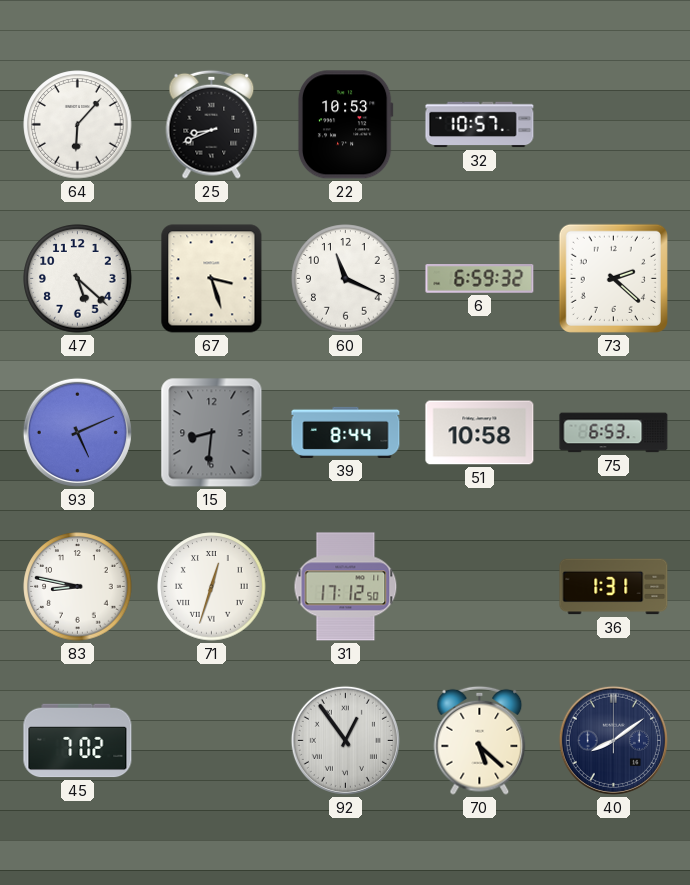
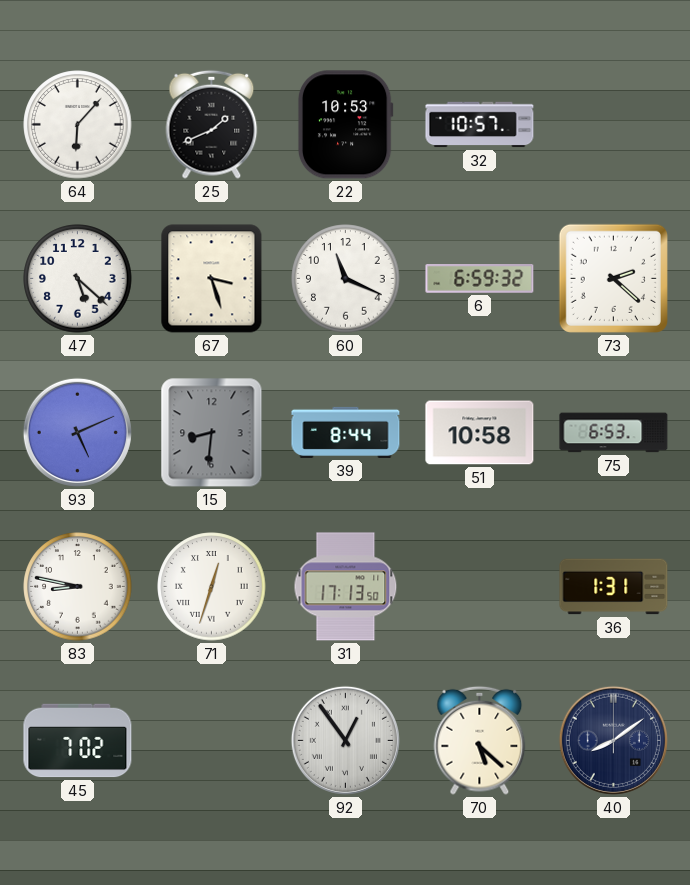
25: 8:41 -> 1:41
31: 17:12 -> 17:13
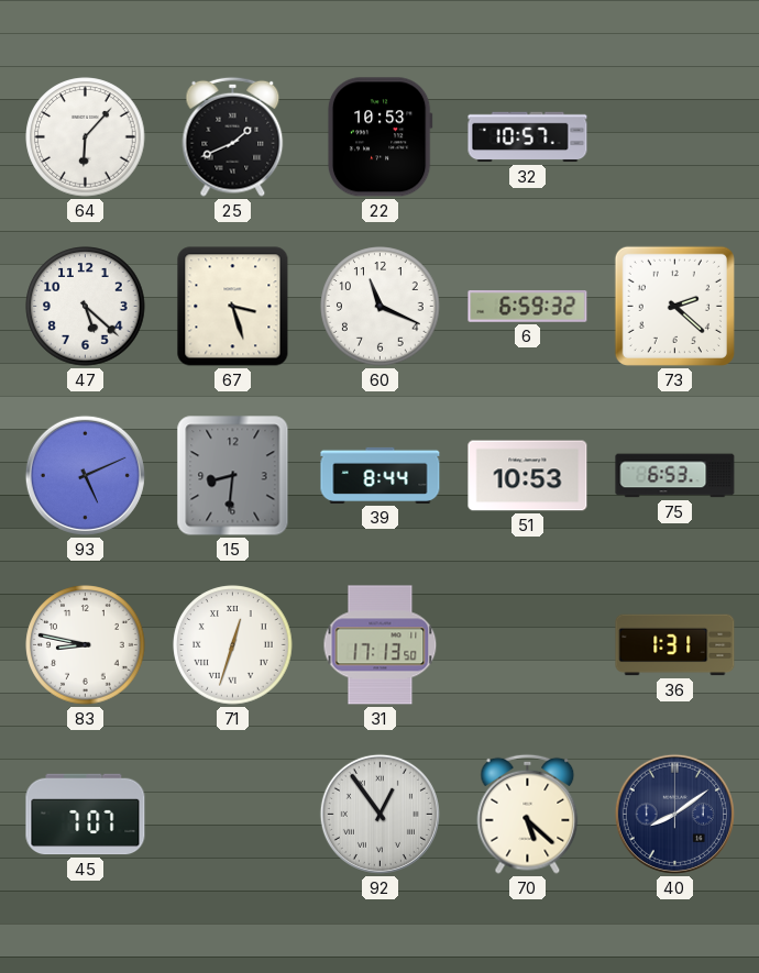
51: 10:58 -> 10:53
45: 7:02 -> 7:07
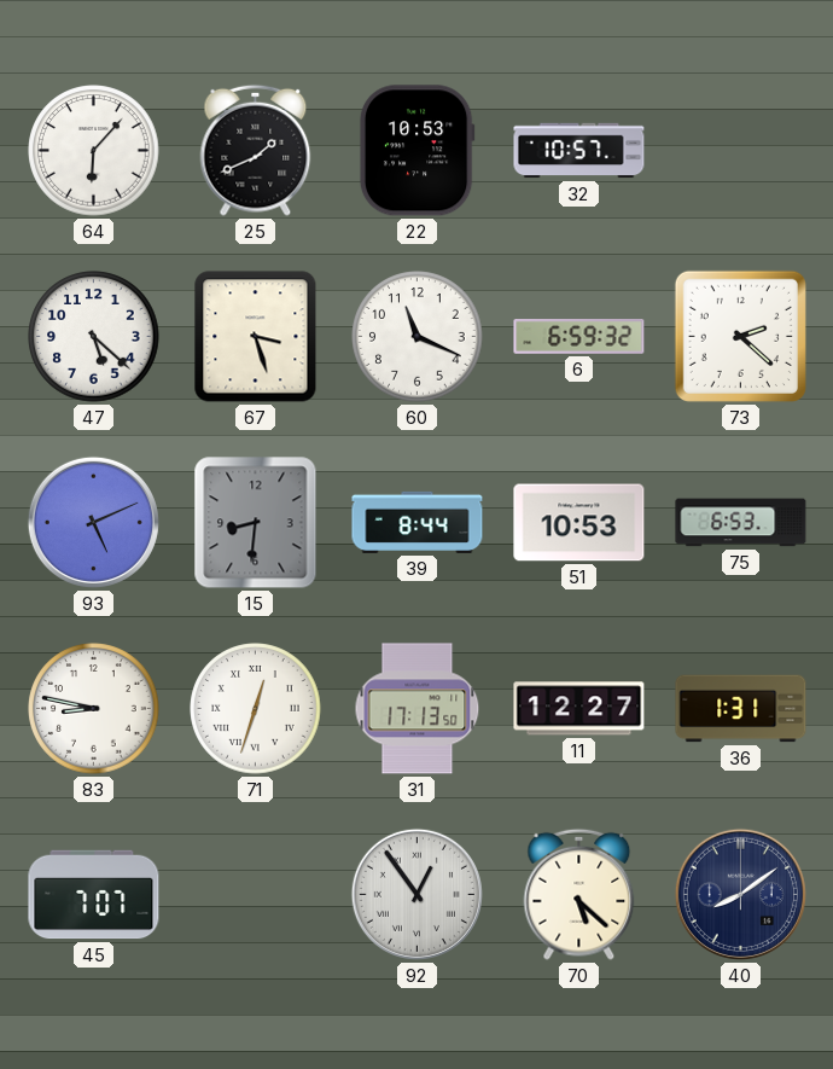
11: none -> 12:27
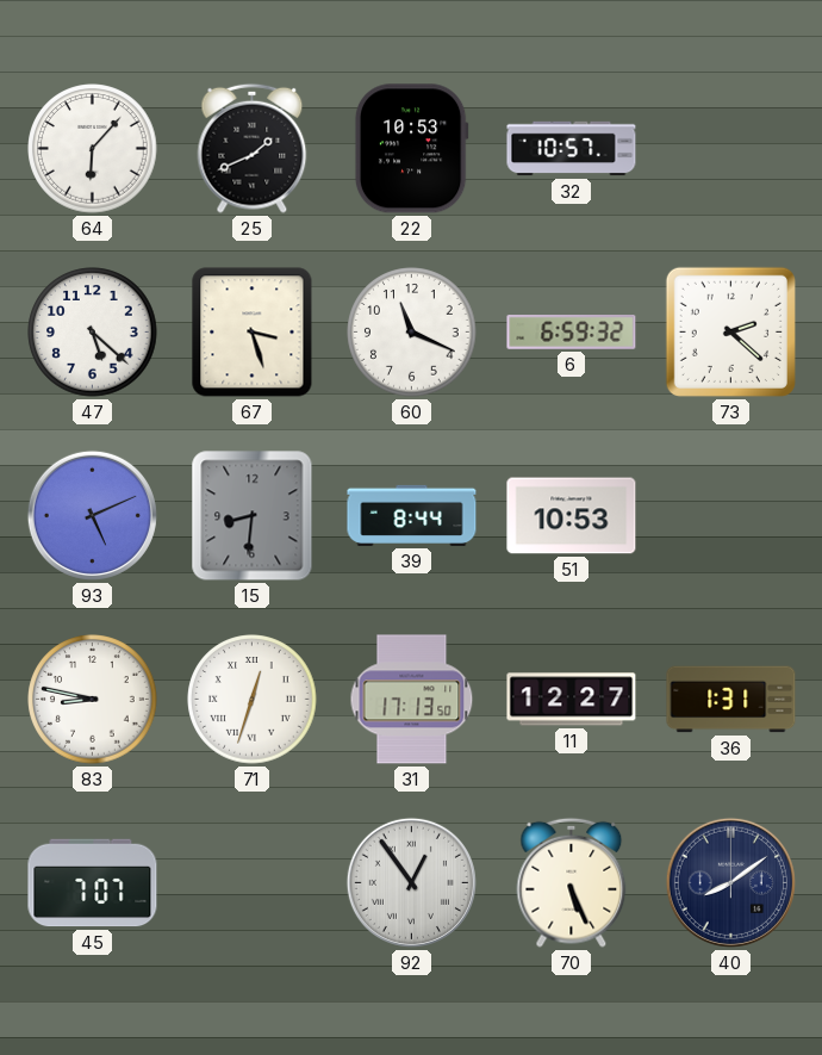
75: 6:53 -> none
70: 5:22 -> 5:26
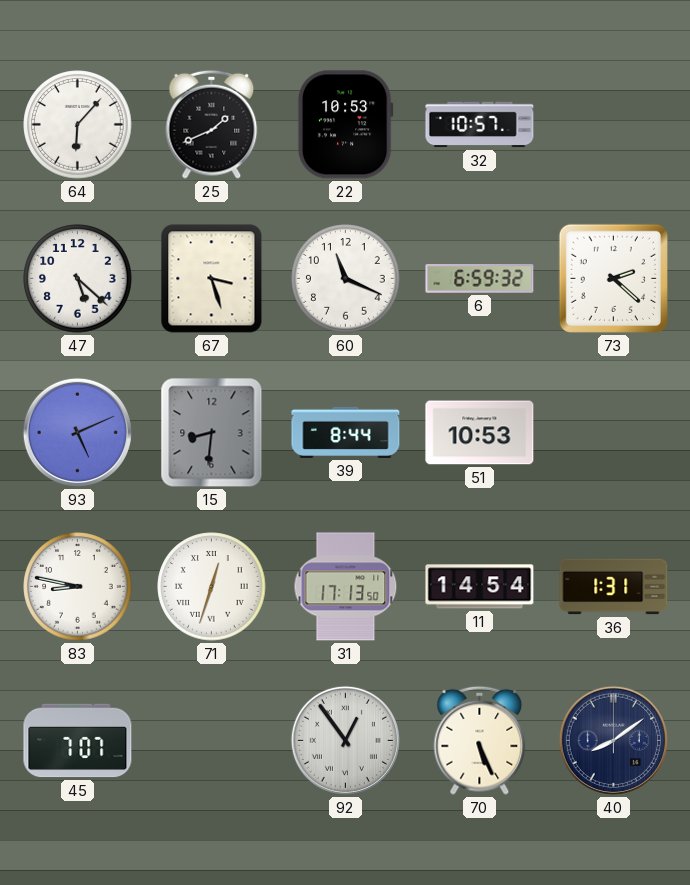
11: 12:27 -> 14:54
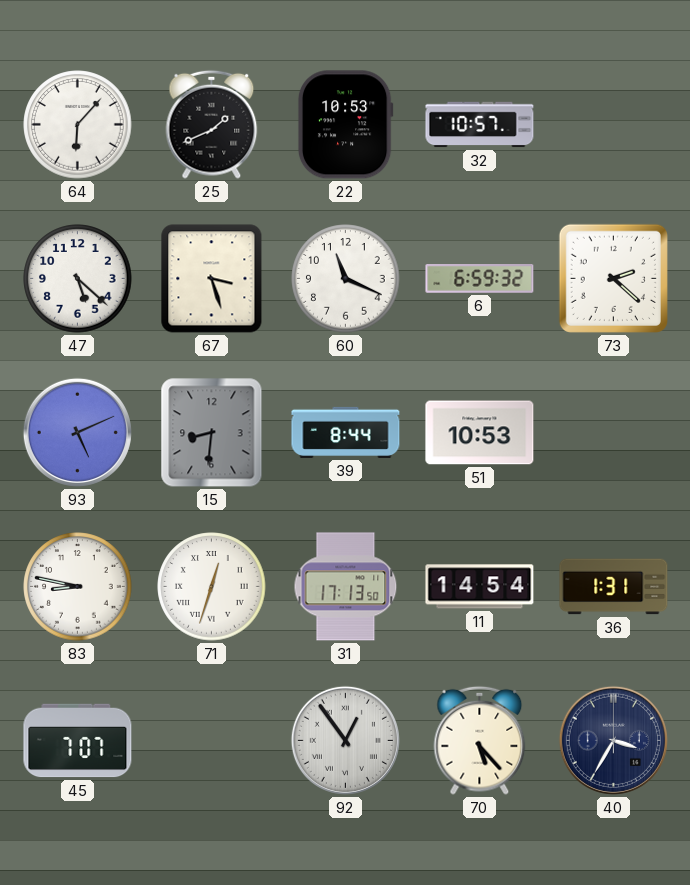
70: 5:26 -> 5:23
40: 8:09 -> 3:35
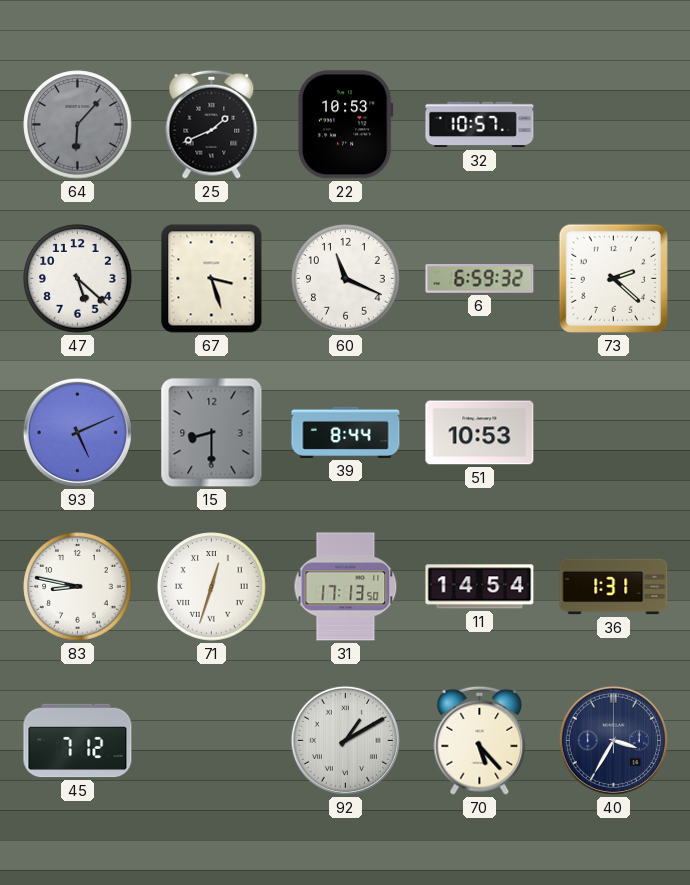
64 dial: white -> grey
15: 8:31 -> 8:30
45: 7:07 -> 7:12
92: 12:54 -> 1:10
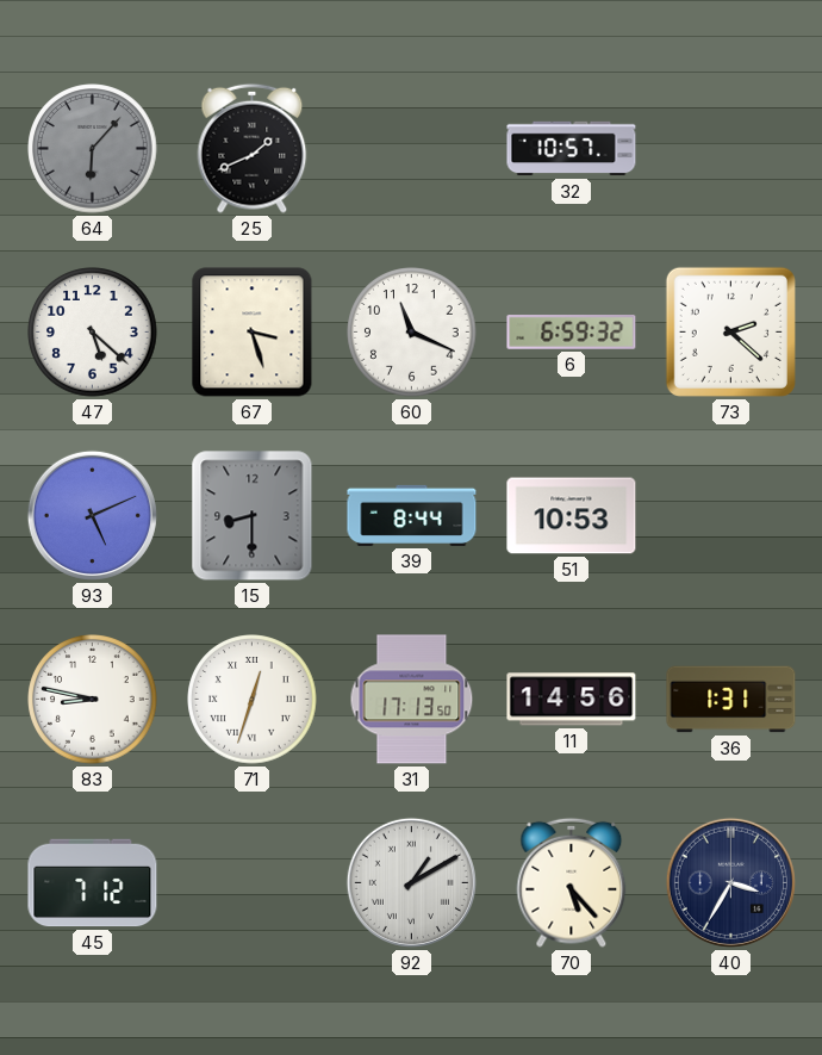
22: 10:53 -> none
11: 14:54 -> 14:56
